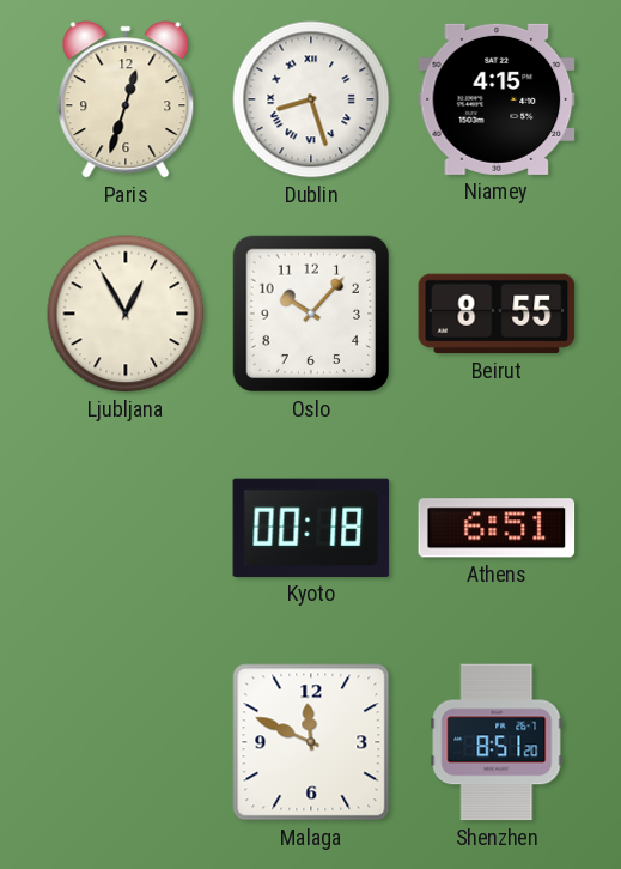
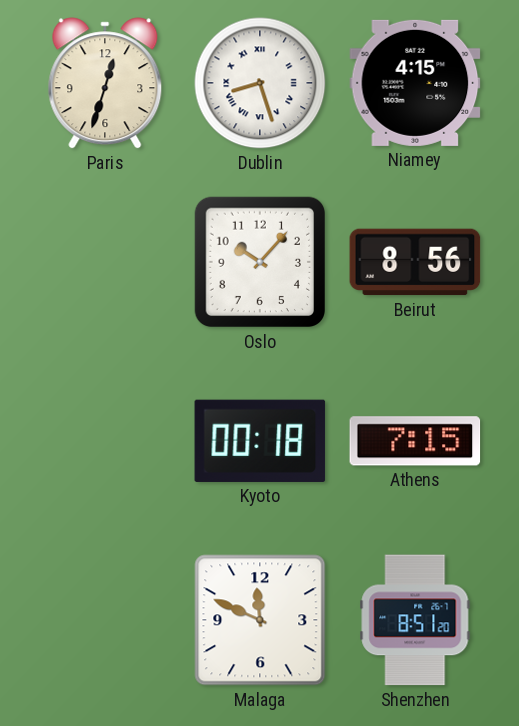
Ljubljana: 12:55 -> none
Beirut: 8:55 -> 8:56
Athens: 6:51 -> 7:15
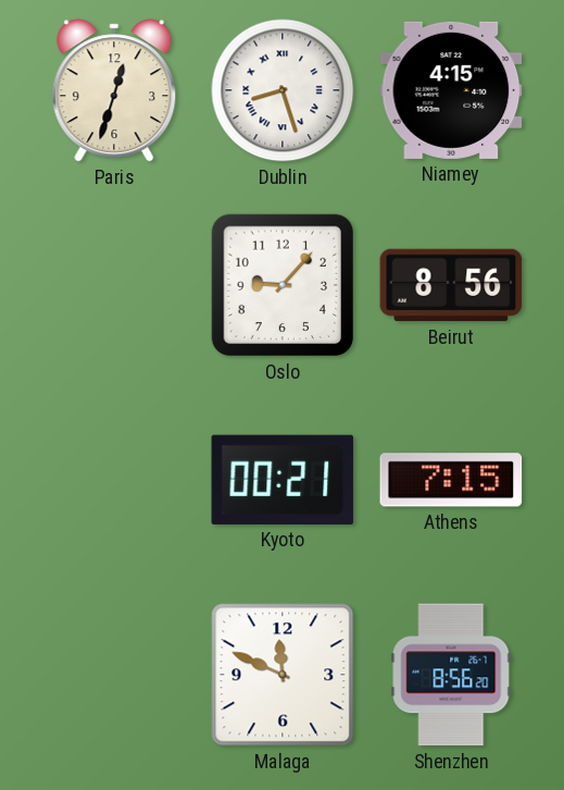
Oslo: 10:07 -> 9:07
Kyoto: 00:18 -> 00:21
Shenzhen: 8:51 -> 8:56
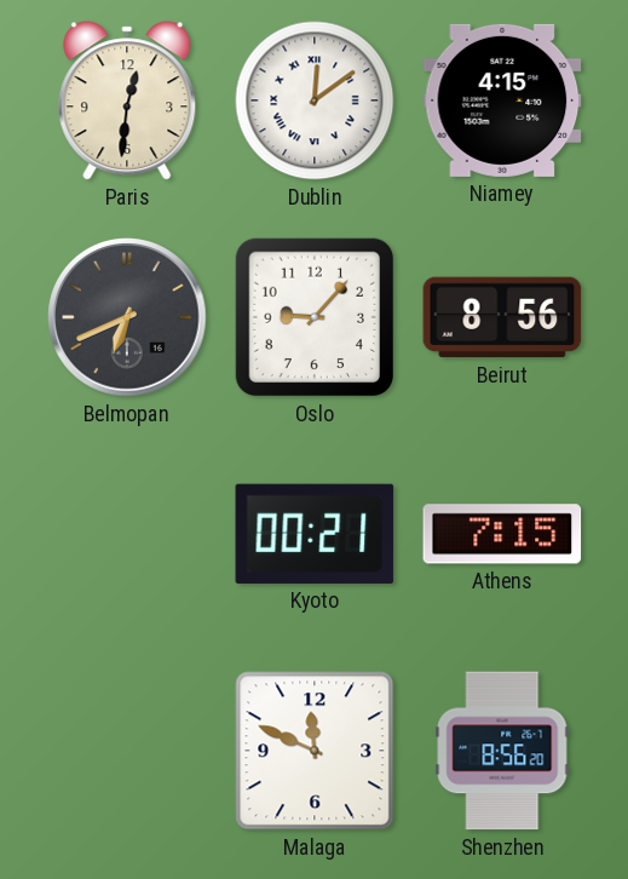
Paris: 12:33 -> 12:31
Dublin: 8:27 -> 12:09
Belmopan: none -> 6:41
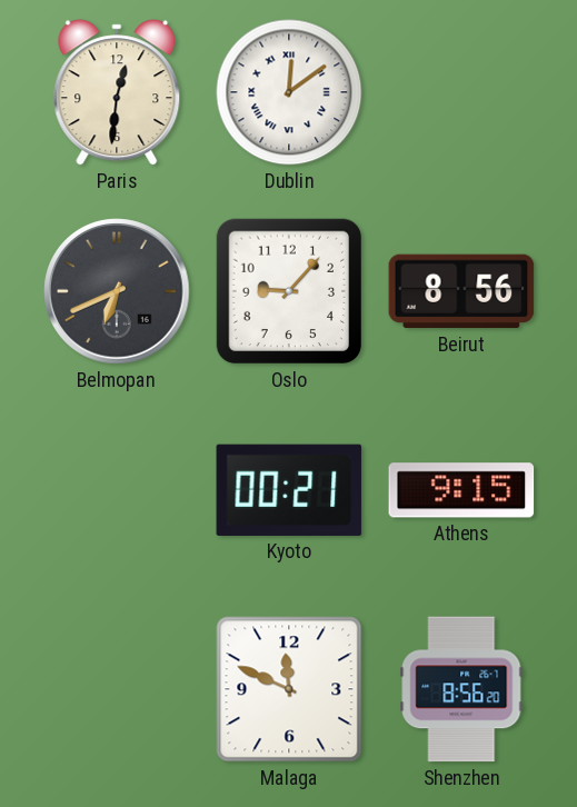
Niamey: 4:15 -> none
Athens: 7:15 -> 9:15
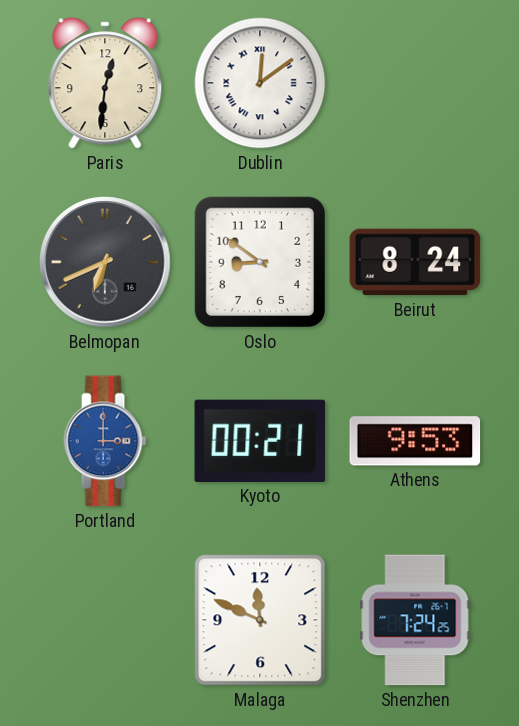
Oslo: 9:07 -> 8:51
Beirut: 8:56 -> 8:24
Portland: none -> 3:00
Athens: 9:15 -> 9:53
Shenzhen: 8:56 -> 7:24
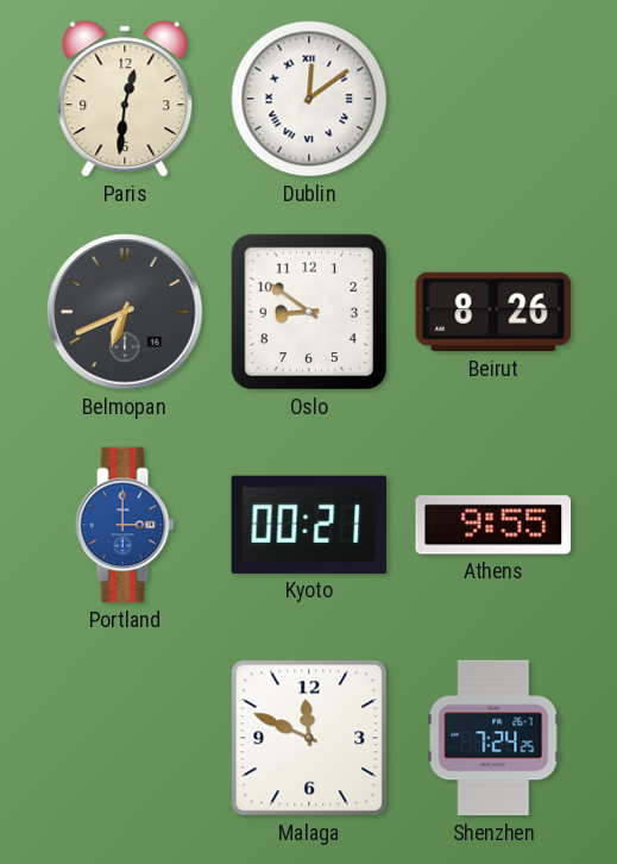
Beirut: 8:24 -> 8:26
Athens: 9:53 -> 9:55
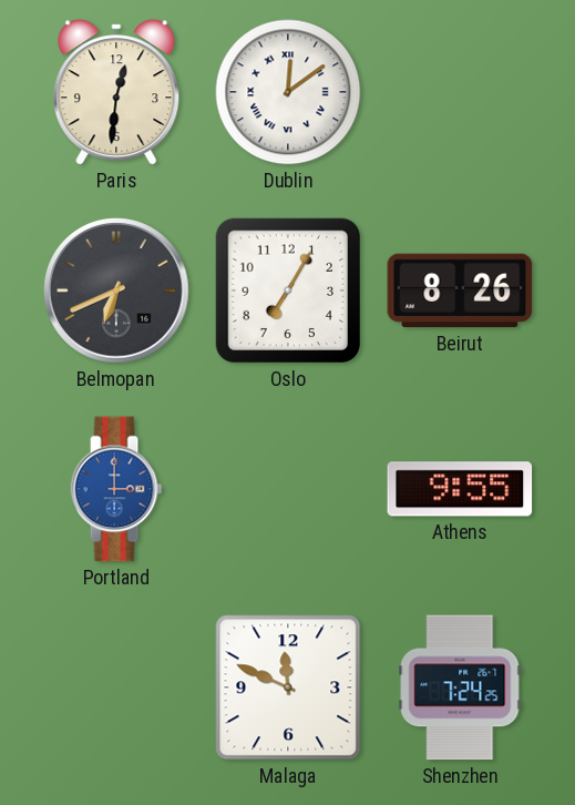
Oslo: 8:51 -> 7:05
Kyoto: 00:21 -> none
